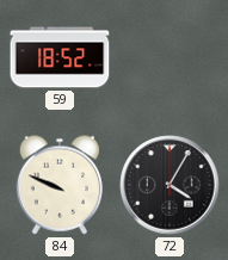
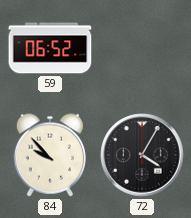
59: 18:52 -> 06:52
84: 9:49 -> 9:53
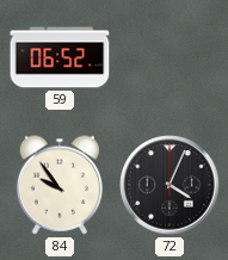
84: 9:53 -> 9:54
72: 4:05 -> 4:04
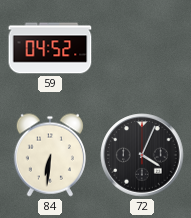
59: 06:52 -> 04:52
84: 9:54 -> 6:31
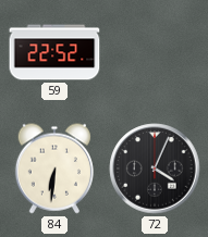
59: 04:52 -> 22:52
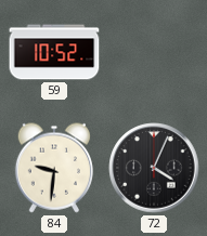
59: 22:52 -> 10:52
84: 6:31 -> 9:31
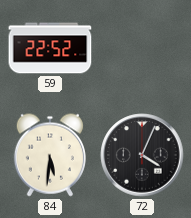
59: 10:52 -> 22:52
84: 9:31 -> 5:31
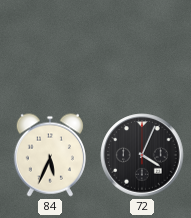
59: 22:52 -> none
84: 5:31 -> 5:34
